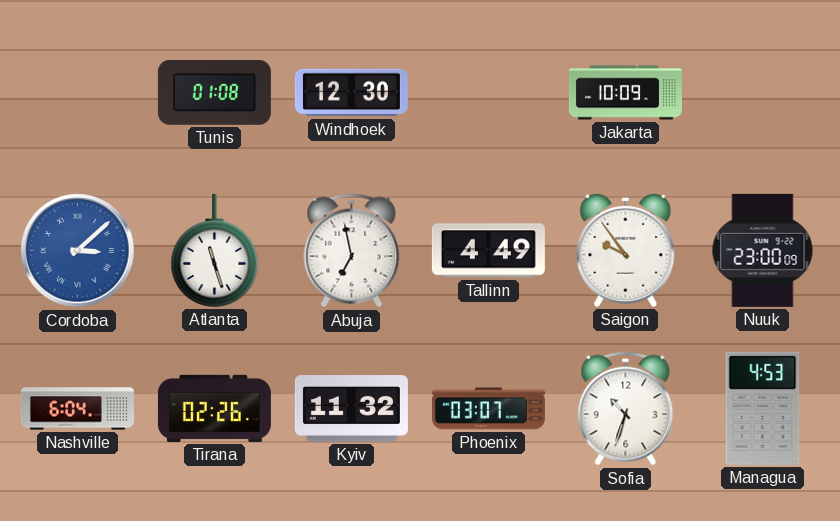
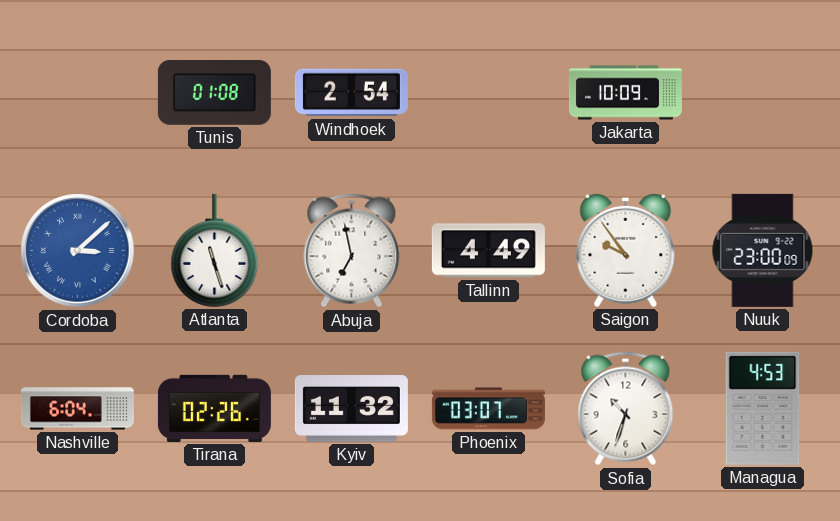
Windhoek: 12:30 -> 2:54
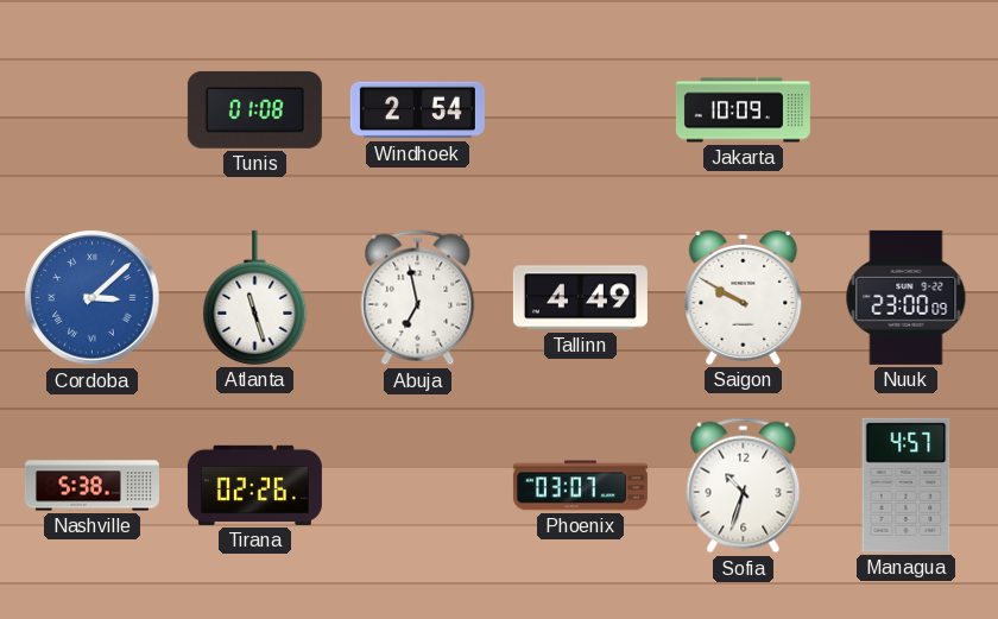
Saigon: 9:54 -> 9:50
Nashville: 6:04 -> 5:38
Kyiv: 11:32 -> none
Managua: 4:53 -> 4:57
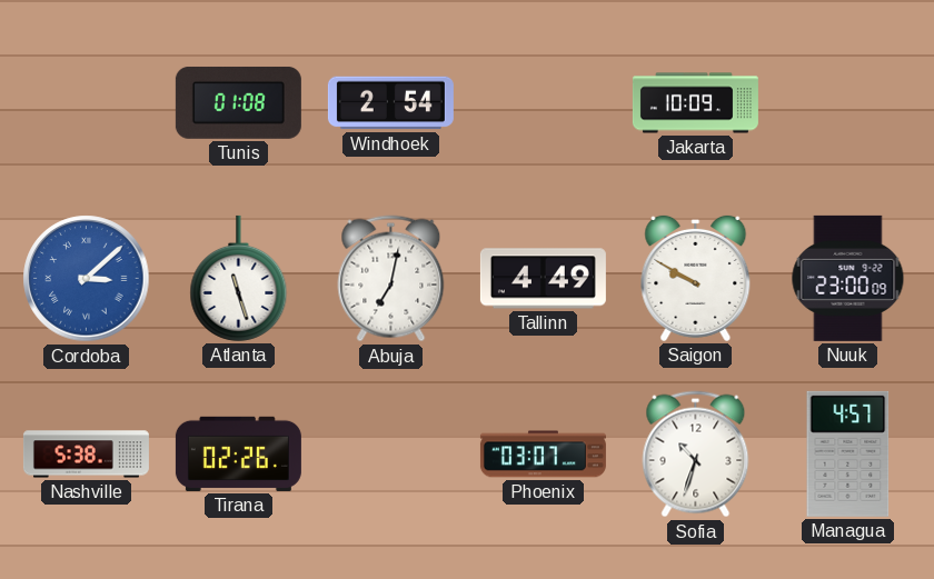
Abuja: 6:58 -> 7:02
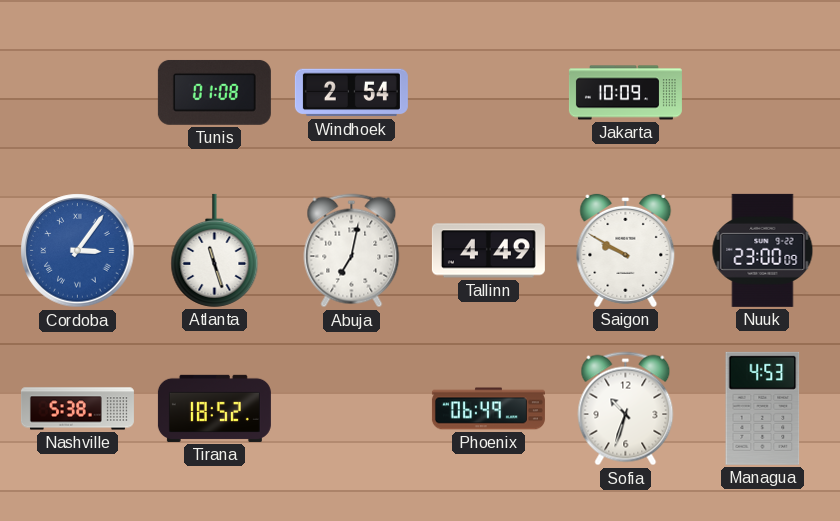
Cordoba: 3:08 -> 3:06
Tirana: 02:26 -> 18:52
Phoenix: 03:07 -> 06:49
Managua: 4:57 -> 4:53
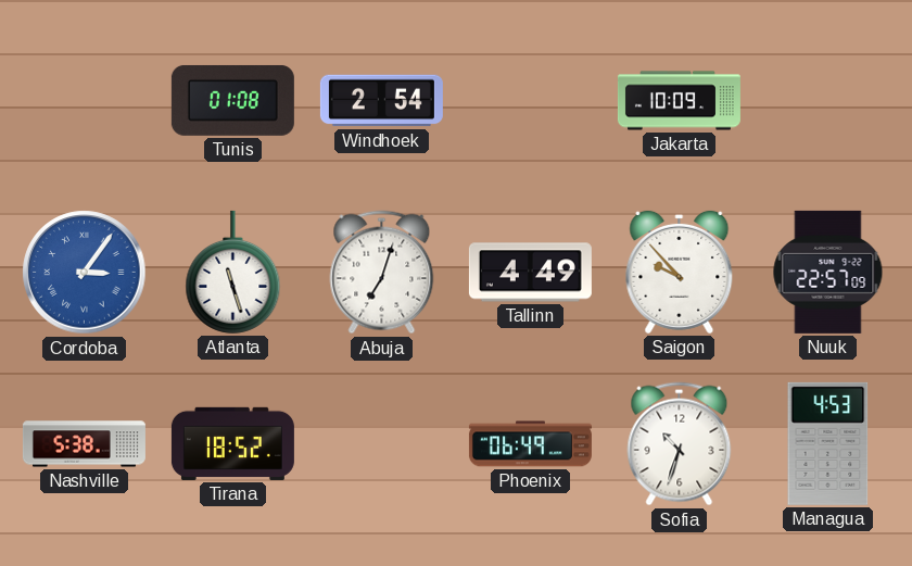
Abuja: 7:02 -> 7:03
Saigon: 9:50 -> 9:53
Nuuk: 23:00 -> 22:57
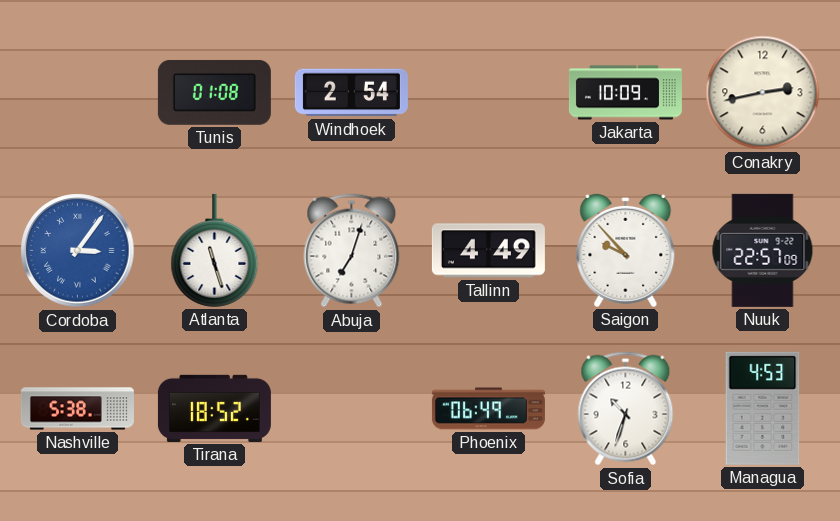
Conakry: none -> 2:43
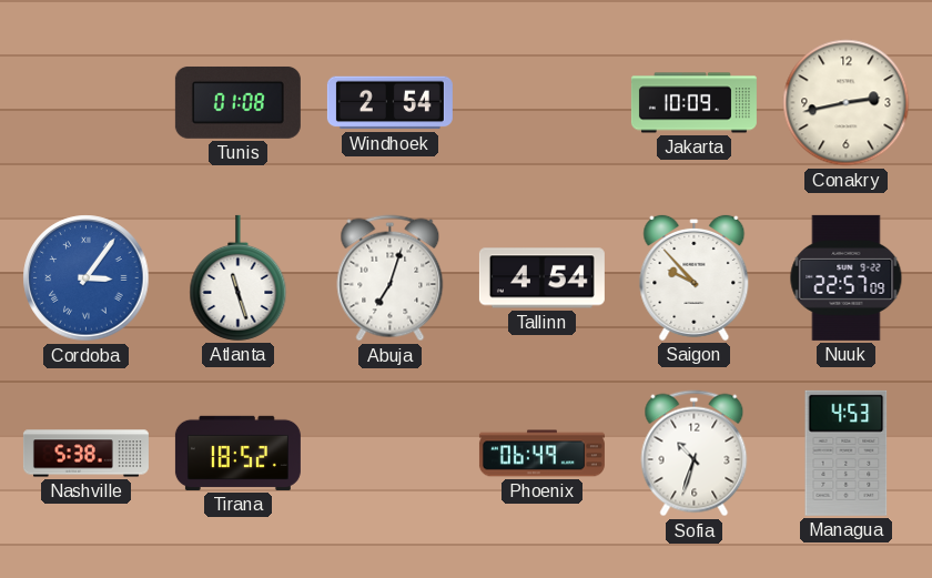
Tallinn: 4:49 -> 4:54
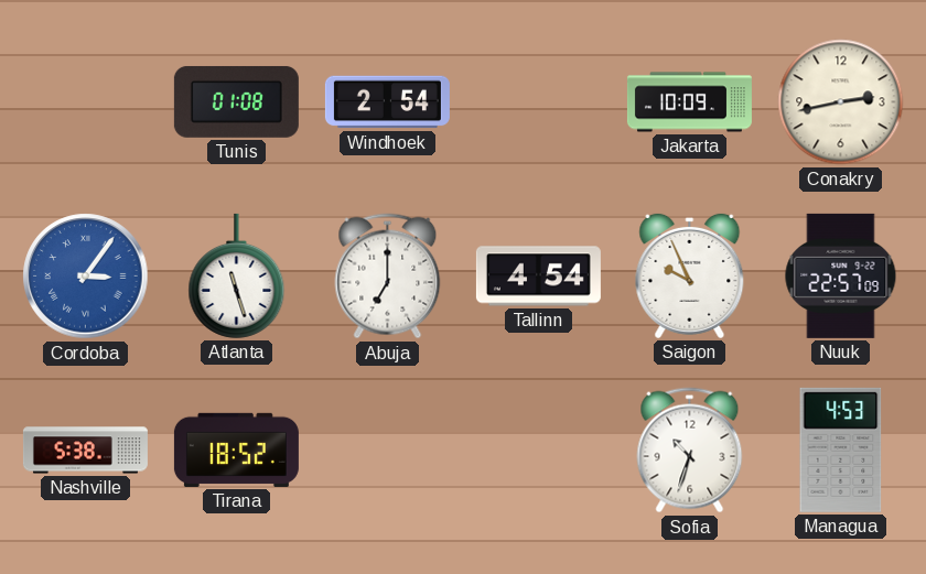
Abuja: 7:03 -> 7:00
Saigon: 9:53 -> 9:56
Phoenix: 06:49 -> none
